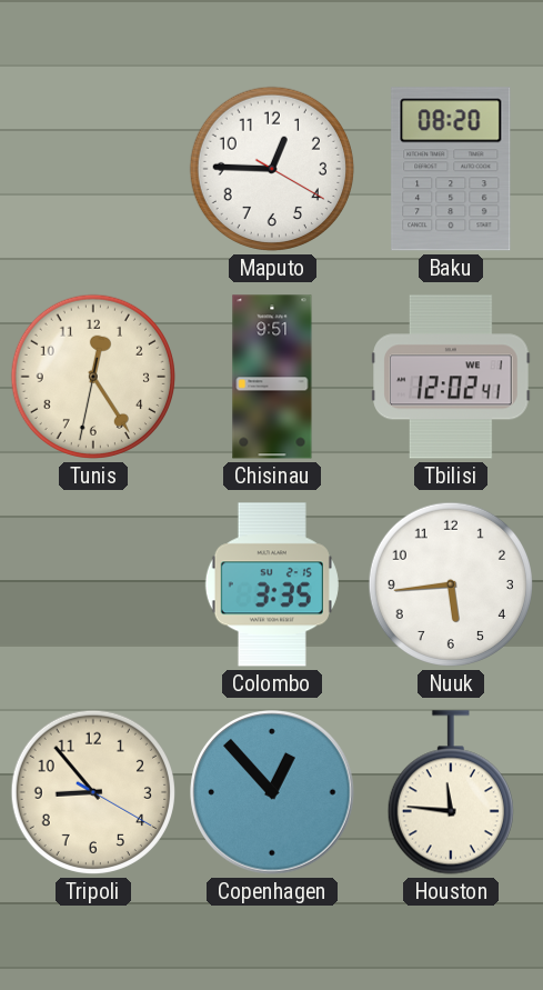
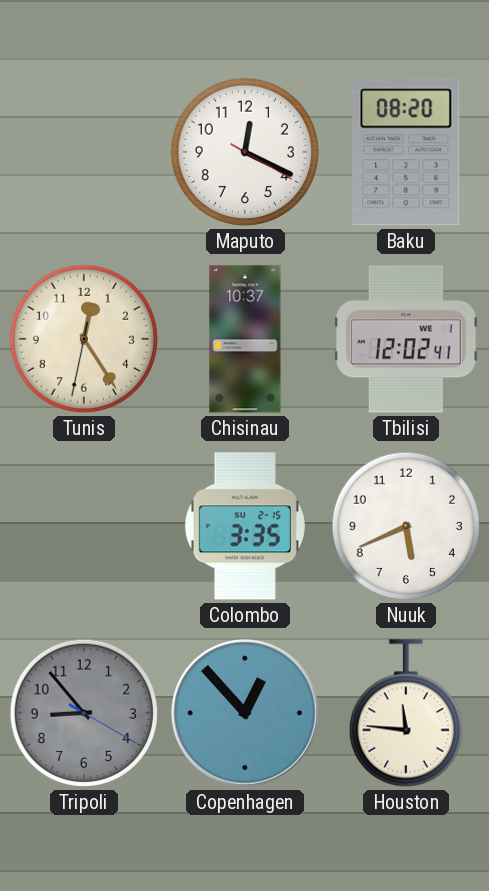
Maputo: 12:45 -> 12:19
Chisinau: 9:51 -> 10:37
Nuuk: 5:44 -> 5:41
Tripoli dial: cream -> grey
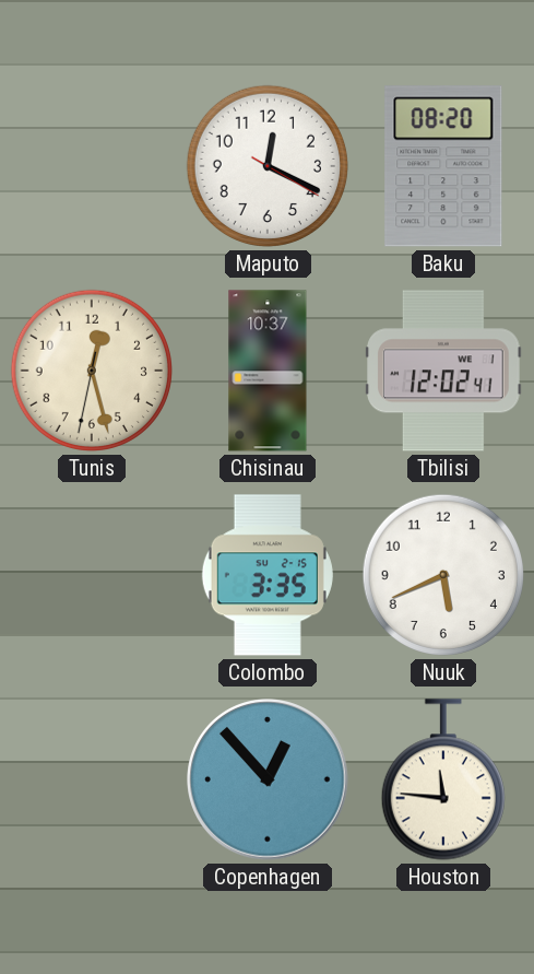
Tunis: 12:24 -> 12:27
Tripoli: 8:53 -> none
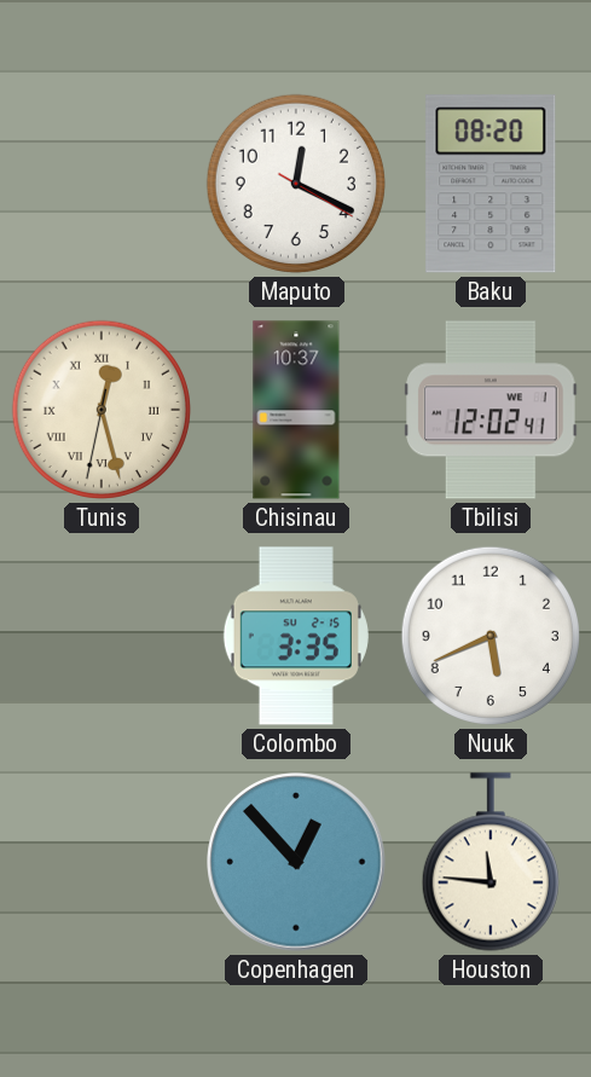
Tunis numerals: Arabic -> Roman
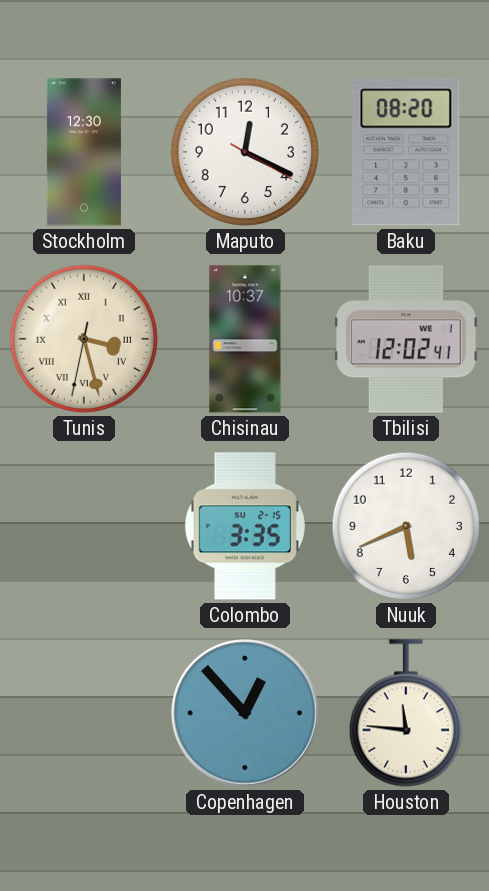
Stockholm: none -> 12:30
Tunis: 12:27 -> 3:27
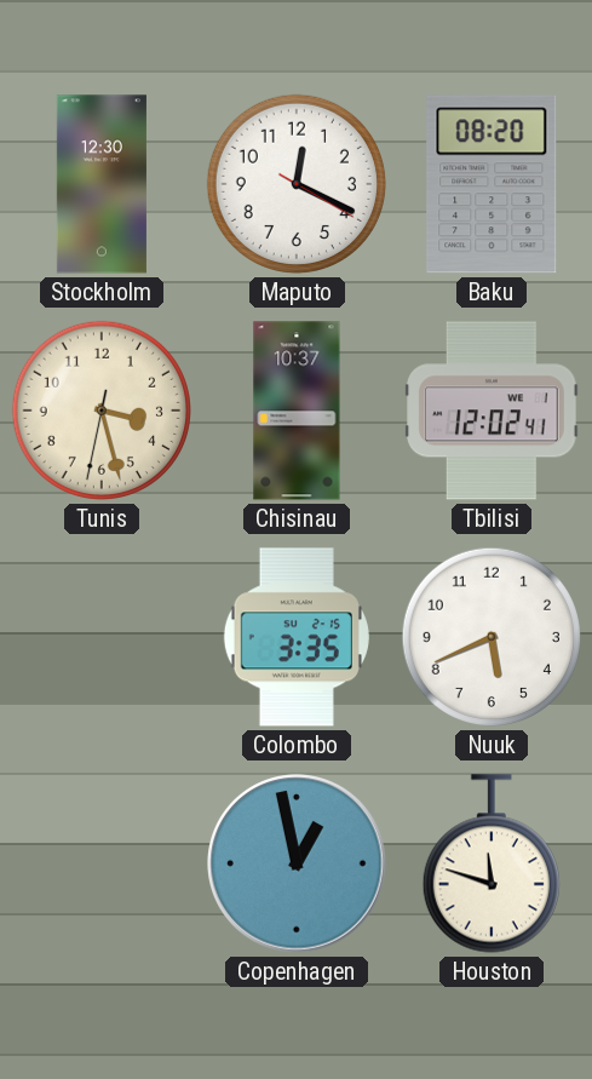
Tunis numerals: Roman -> Arabic
Copenhagen: 12:53 -> 12:58
Houston: 11:46 -> 11:48
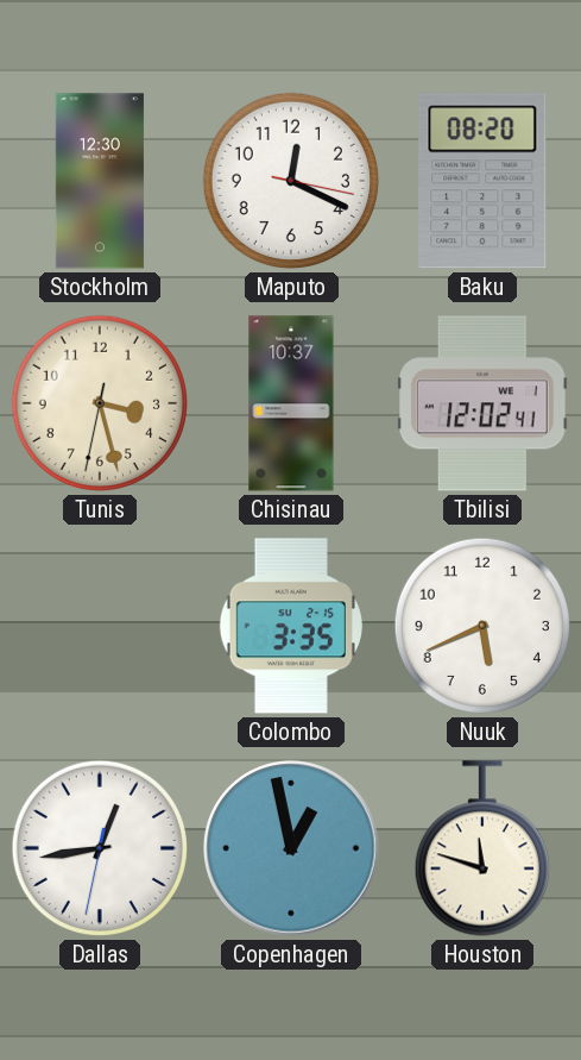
Maputo: 12:19:20 -> 12:19:17
Dallas: none -> 12:43
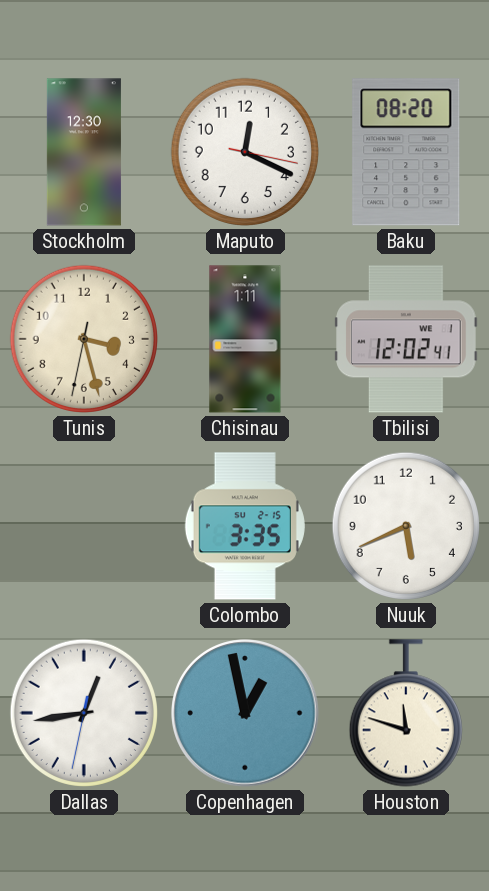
Chisinau: 10:37 -> 1:11
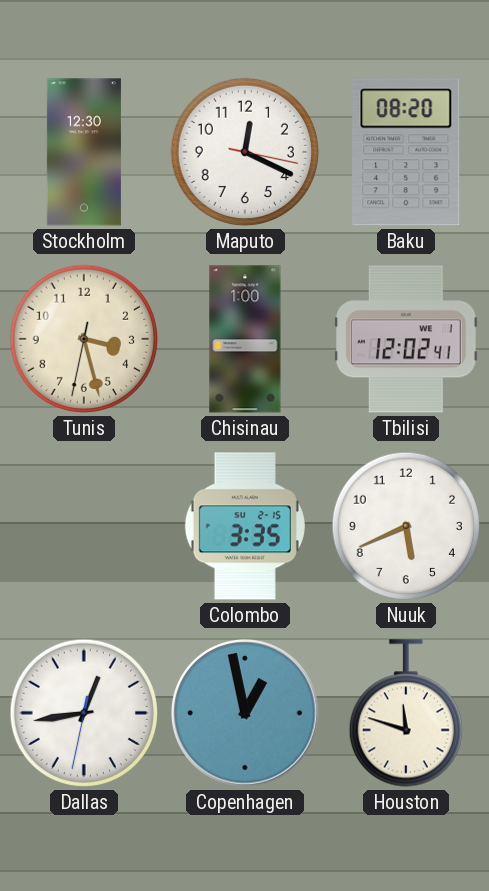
Chisinau: 1:11 -> 1:00
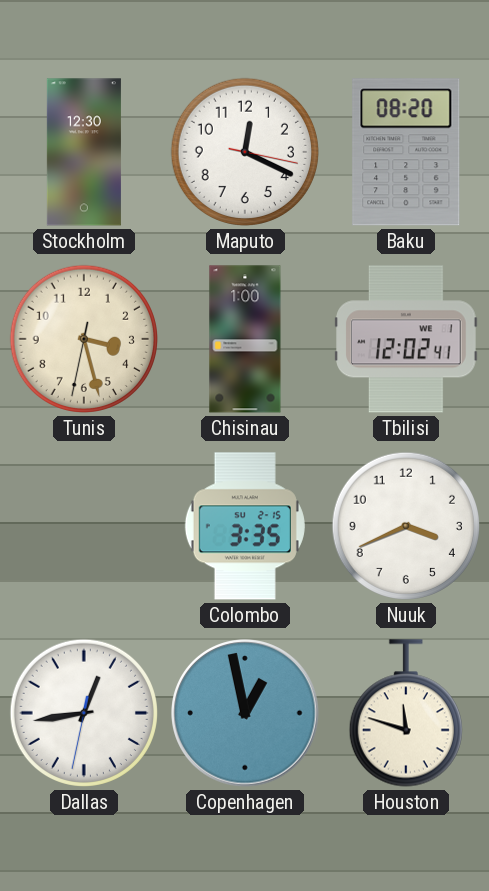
Nuuk: 5:41 -> 3:41
